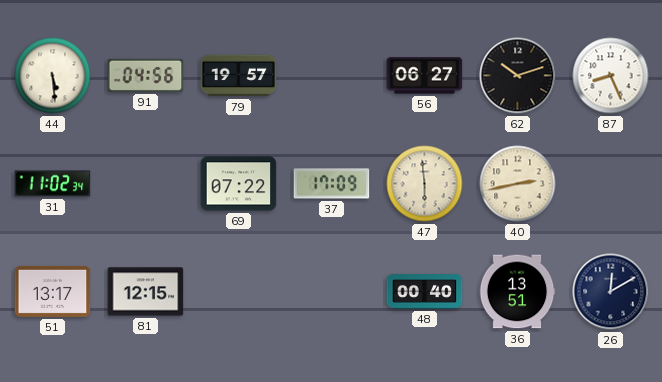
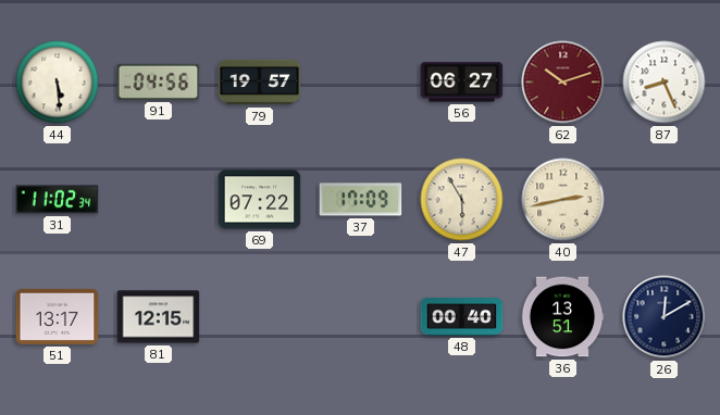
62 dial: black -> burgundy
47: 5:59 -> 5:55
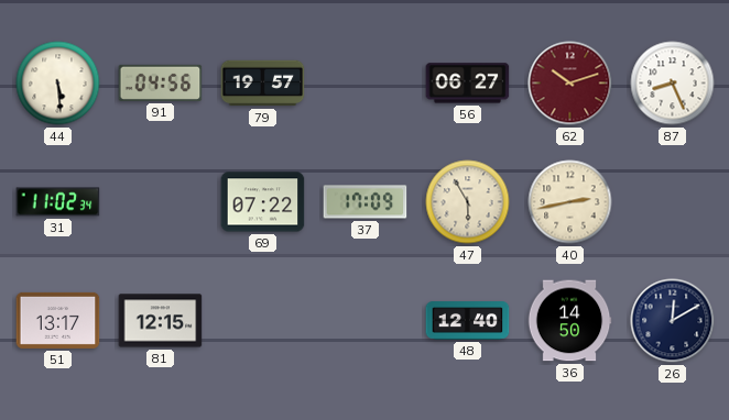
48: 00:40 -> 12:40
36: 13:51 -> 14:50
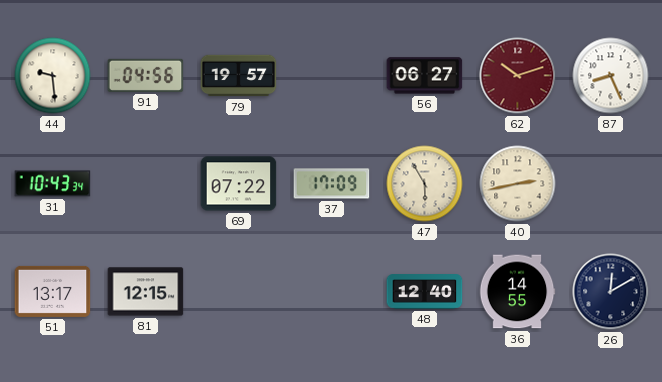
44: 5:29 -> 9:29
31: 11:02 -> 10:43
36: 14:50 -> 14:55
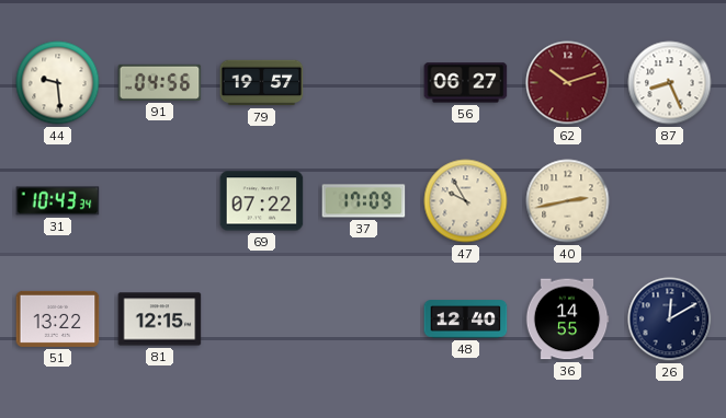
47: 5:55 -> 9:55
51: 13:17 -> 13:22
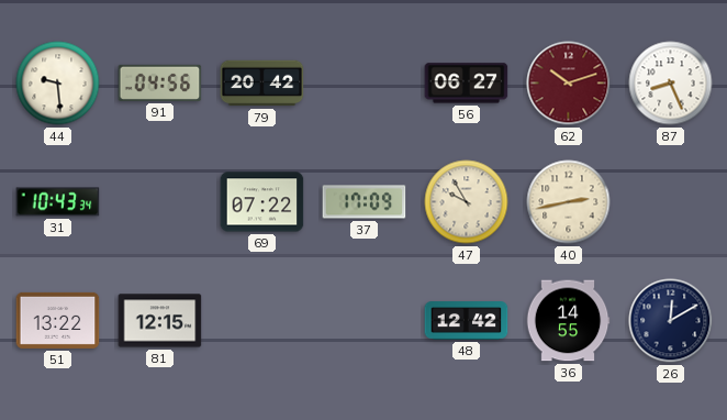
79: 19:57 -> 20:42
48: 12:40 -> 12:42
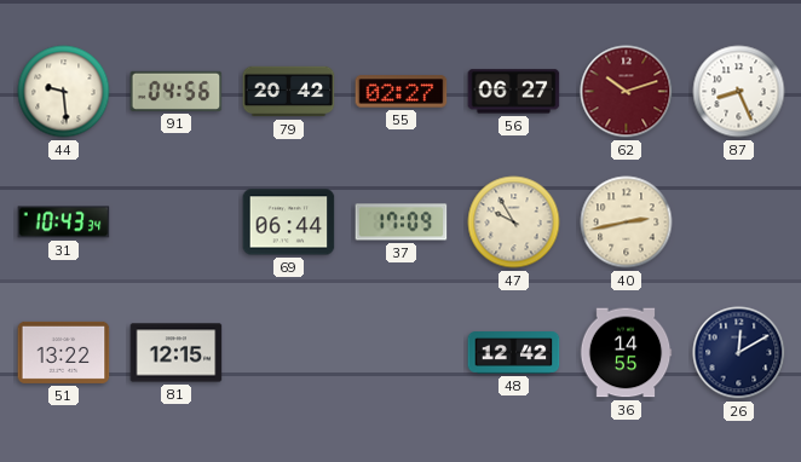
55: none -> 02:27
69: 07:22 -> 06:44
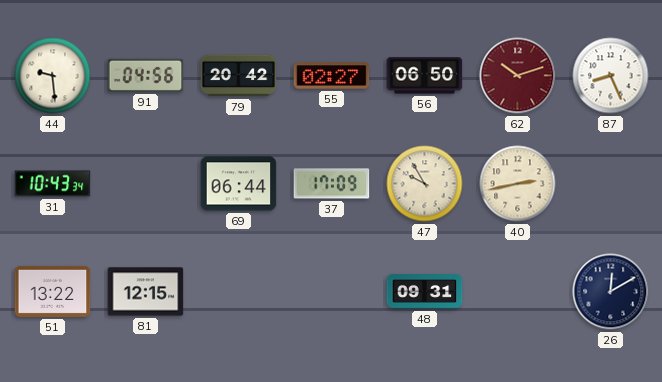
56: 06:27 -> 06:50
48: 12:42 -> 09:31
36: 14:55 -> none
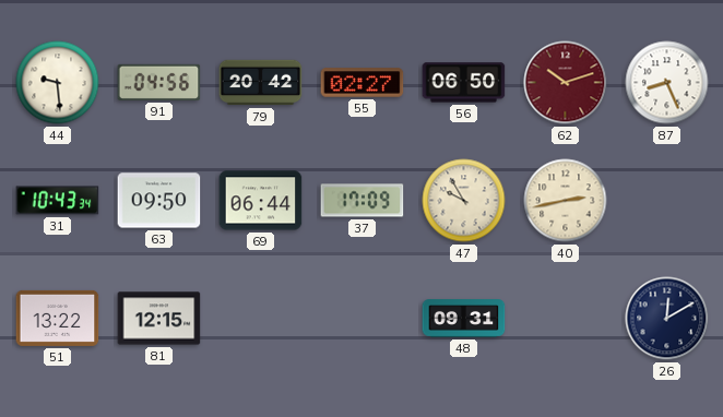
63: none -> 09:50
